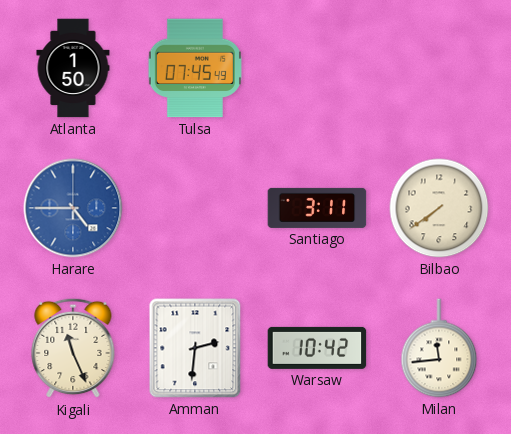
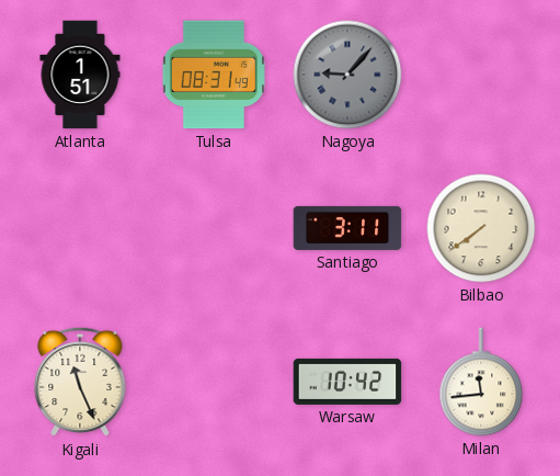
Atlanta: 1:50 -> 1:51
Tulsa: 07:45 -> 08:31
Nagoya: none -> 9:07
Harare: 4:45 -> none
Amman: 2:31 -> none
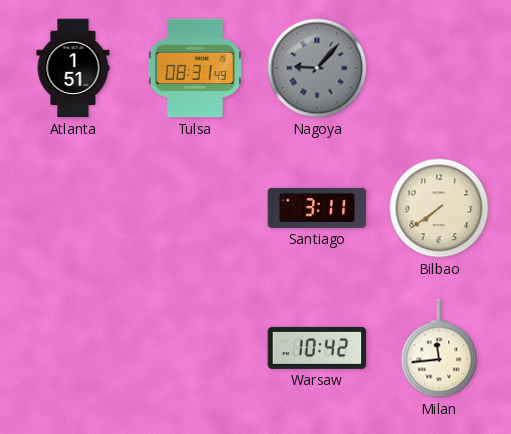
Kigali: 11:26 -> none
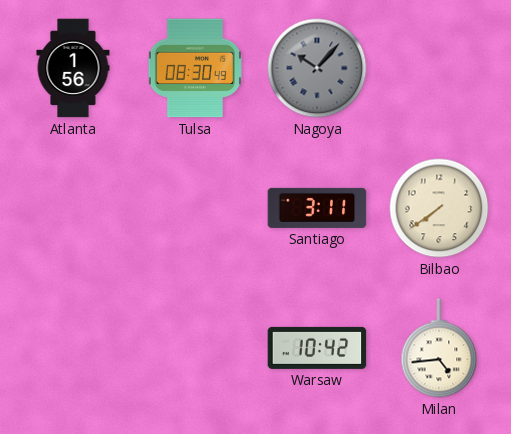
Atlanta: 1:51 -> 1:56
Tulsa: 08:31 -> 08:30
Nagoya: 9:07 -> 10:07
Milan: 11:44 -> 4:44
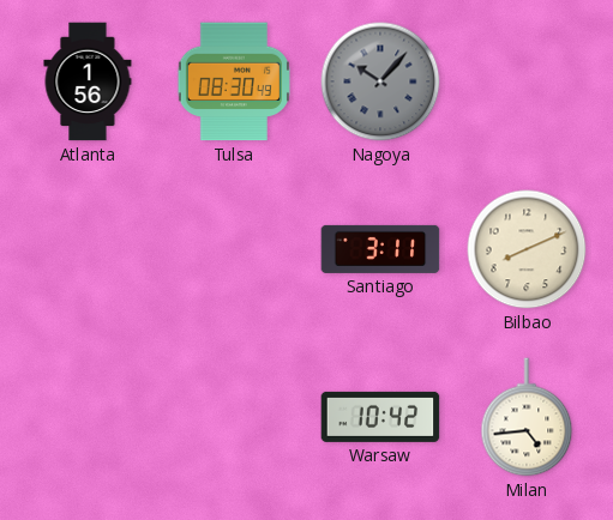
Bilbao: 7:39 -> 8:11
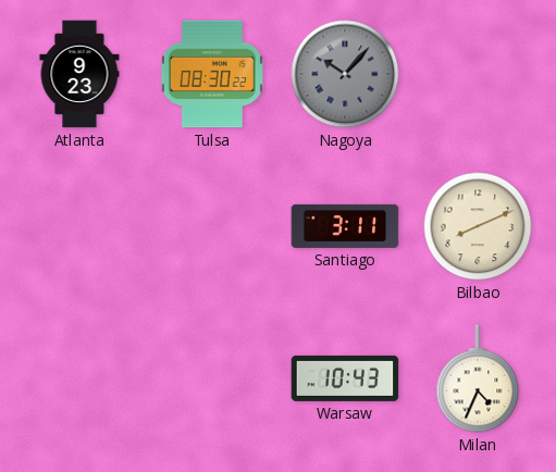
Atlanta: 1:56 -> 9:23
Tulsa: 08:30:49 -> 08:30:22
Warsaw: 10:42 -> 10:43
Milan: 4:44 -> 4:34
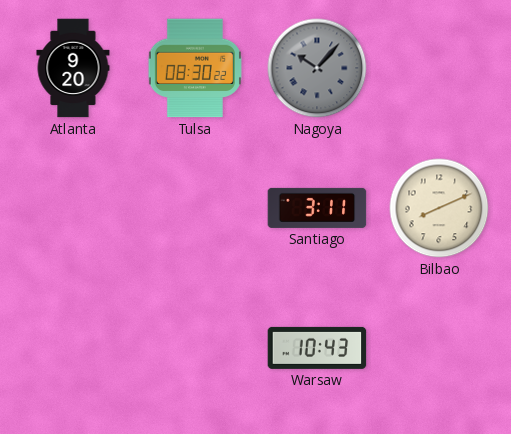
Atlanta: 9:23 -> 9:20
Milan: 4:34 -> none
